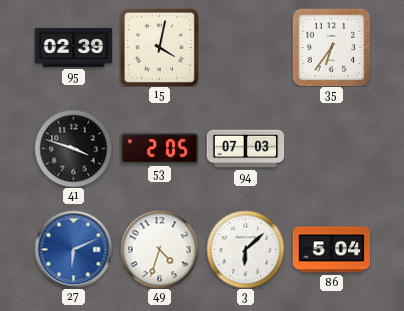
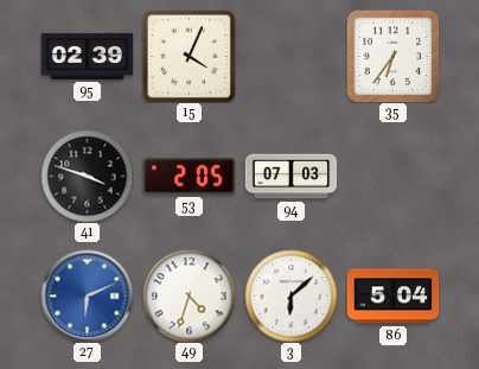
15: 4:02 -> 4:04
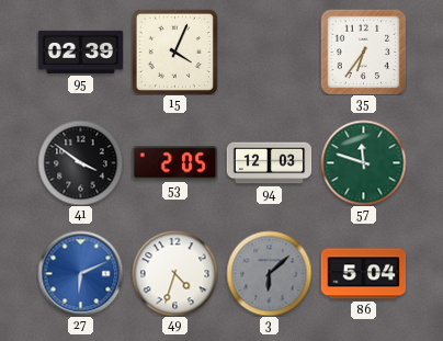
41: 3:48 -> 3:51
94: 07:03 -> 12:03
57: none -> 11:48
3 dial: white -> grey
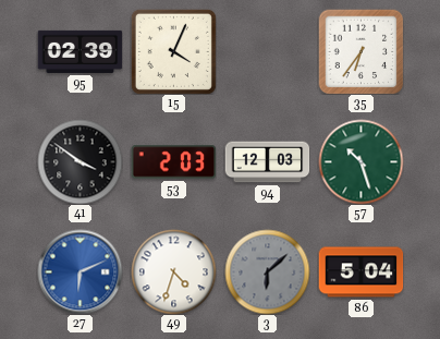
53: 2:05 -> 2:03
57: 11:48 -> 10:27
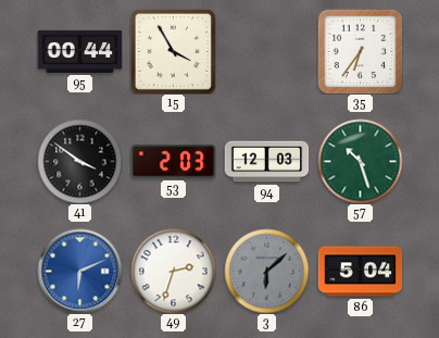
95: 02:39 -> 00:44
15: 4:04 -> 3:55
49: 4:33 -> 2:33
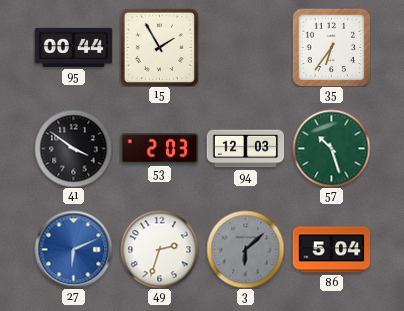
15: 3:55 -> 1:55
